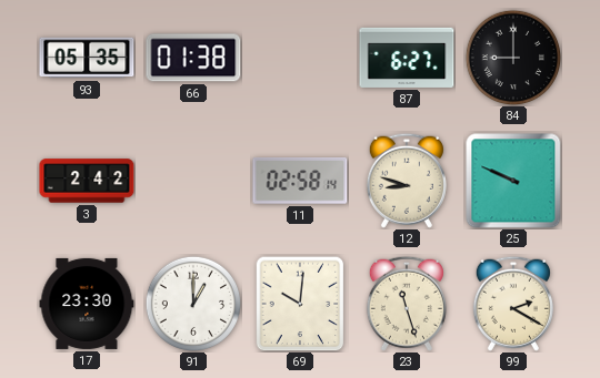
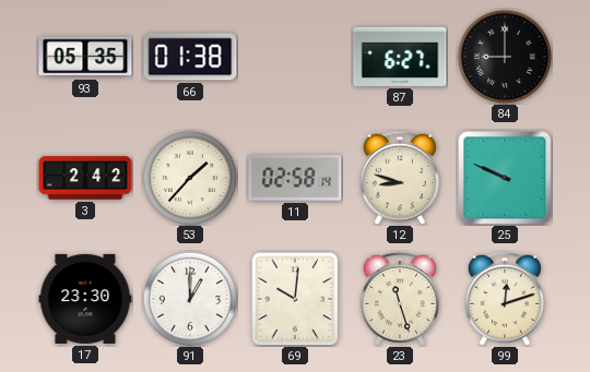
53: none -> 1:37
99: 2:20 -> 12:12
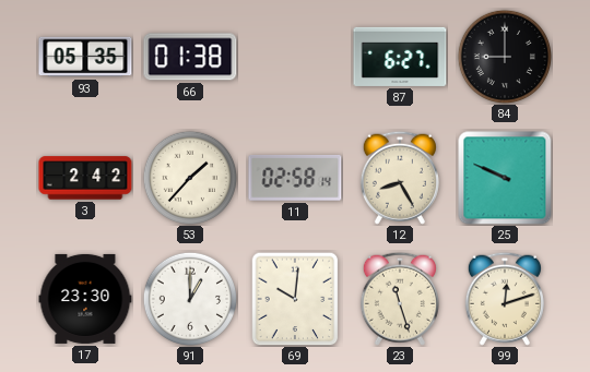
12: 8:48 -> 8:25
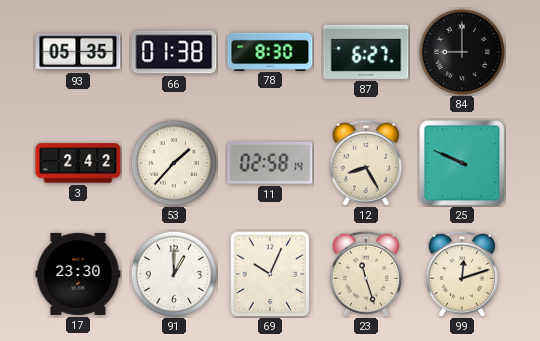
78: none -> 8:30
69: 10:01 -> 10:04
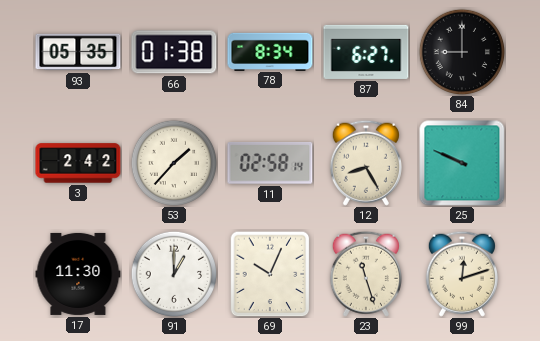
78: 8:30 -> 8:34
17: 23:30 -> 11:30
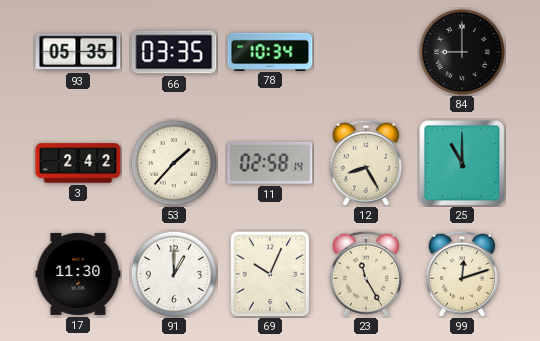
66: 01:38 -> 03:35
78: 8:34 -> 10:34
87: 6:27 -> none
25: 9:49 -> 11:00
23: 11:27 -> 11:25
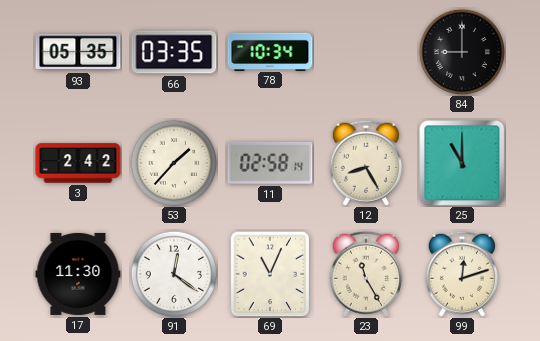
91: 1:00 -> 12:21
69: 10:04 -> 11:04
